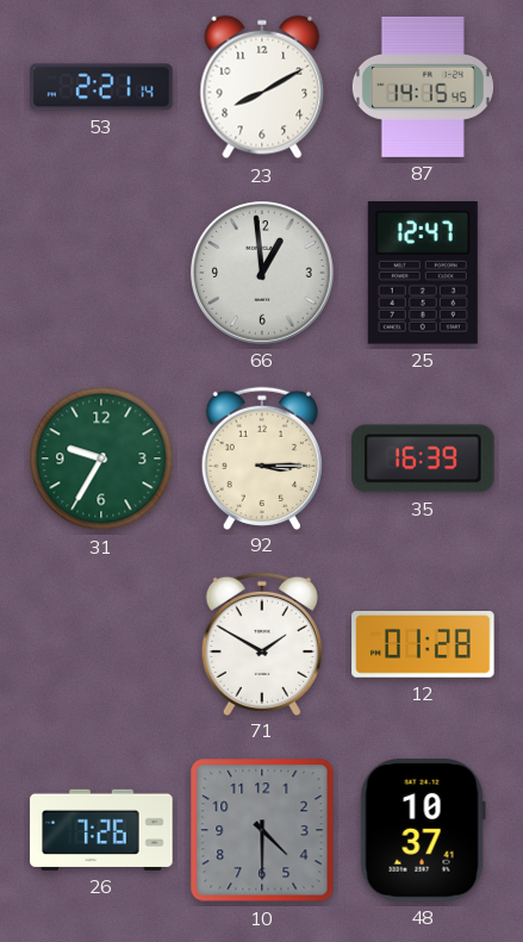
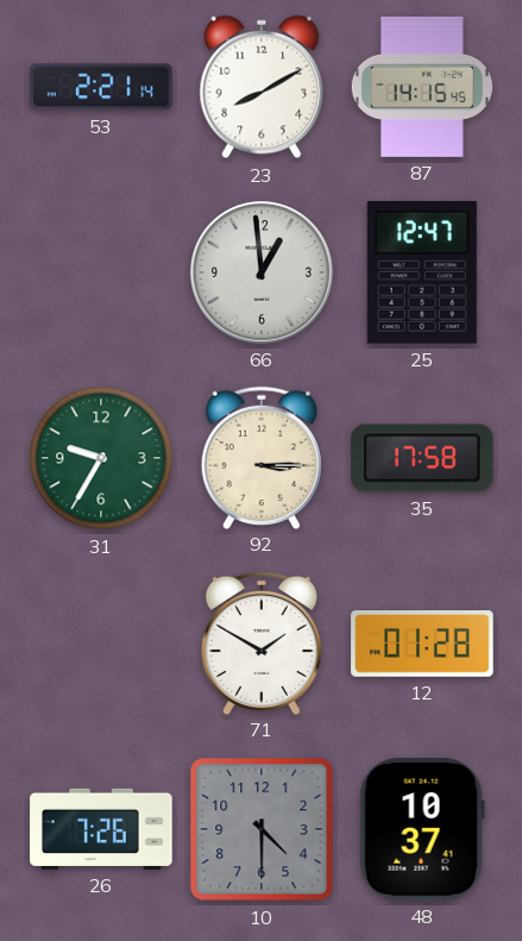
35: 16:39 -> 17:58
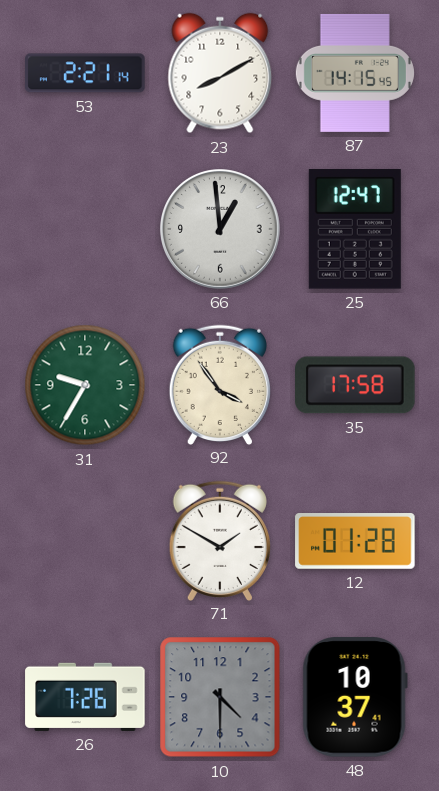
92: 3:15 -> 3:54
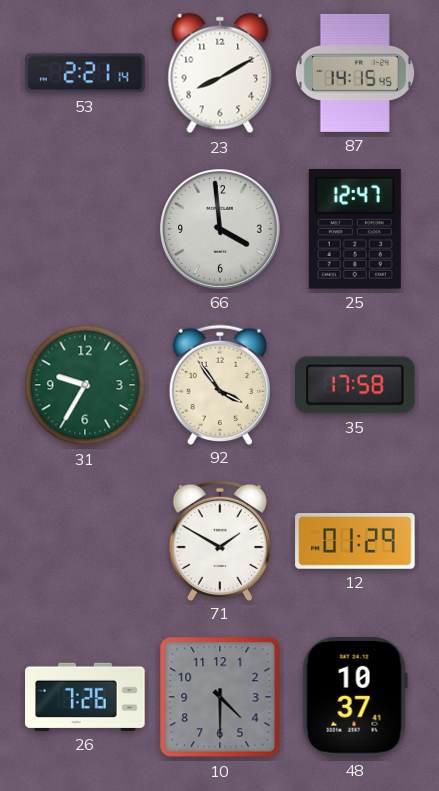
66: 12:59 -> 3:59
12: 01:28 -> 01:29
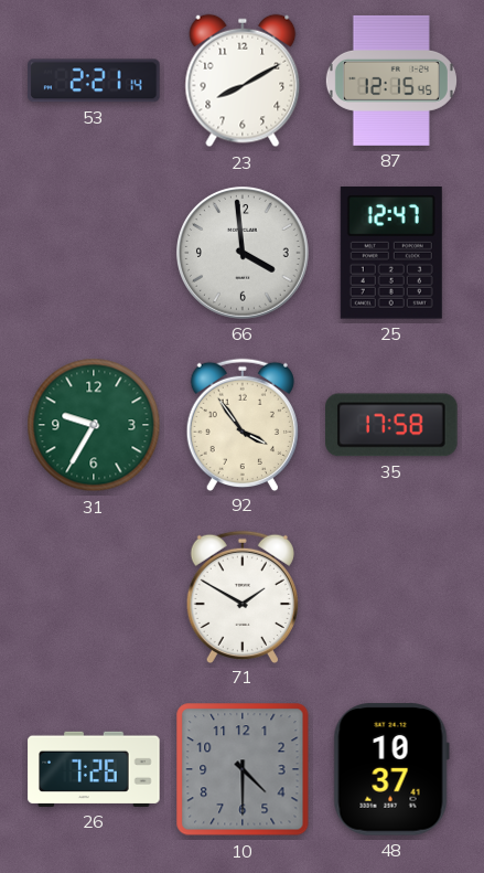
87: 14:15 -> 12:15
12: 01:29 -> none
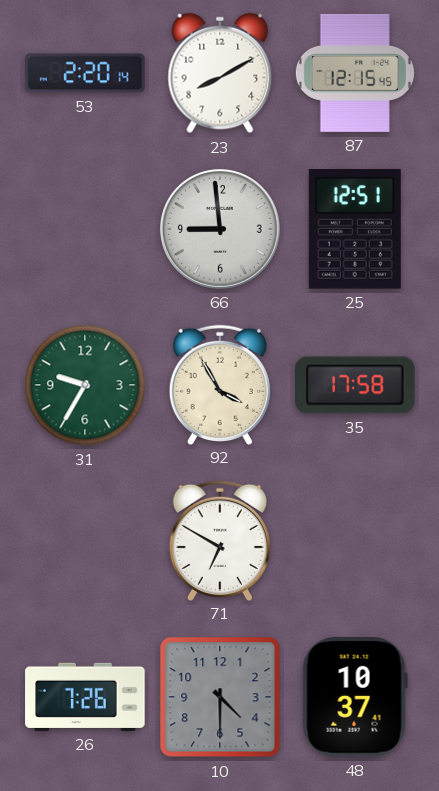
53: 2:21 -> 2:20
66: 3:59 -> 8:59
25: 12:47 -> 12:51
92: 3:54 -> 3:55
71: 1:50 -> 6:50
